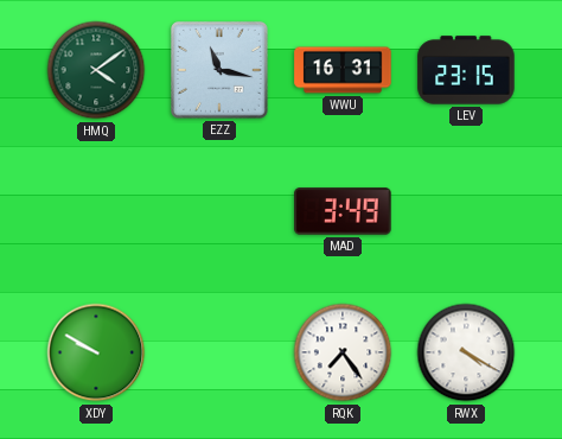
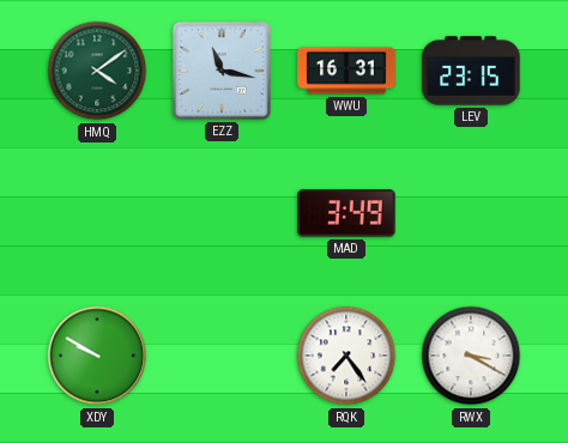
RWX: 4:20 -> 3:20
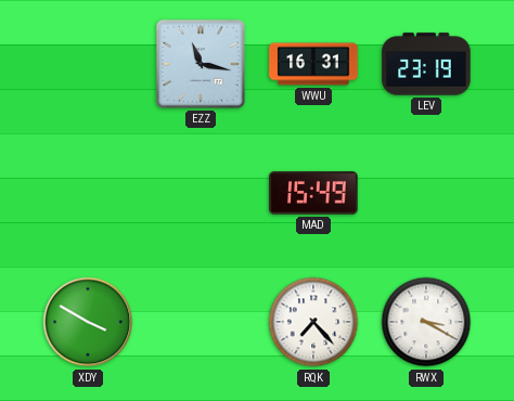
HMQ: 4:09 -> none
LEV: 23:15 -> 23:19
MAD: 3:49 -> 15:49
XDY: 9:50 -> 3:50
RQK: 7:24 -> 7:23
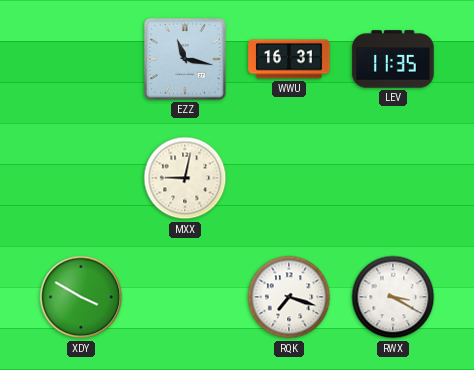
LEV: 23:19 -> 11:35
MXX: none -> 9:02
MAD: 15:49 -> none
RQK: 7:23 -> 7:18
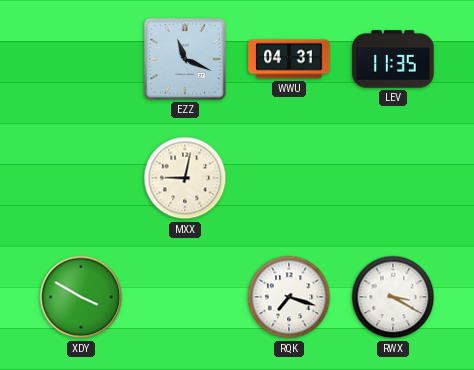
EZZ: 11:17 -> 11:19
WWU: 16:31 -> 04:31
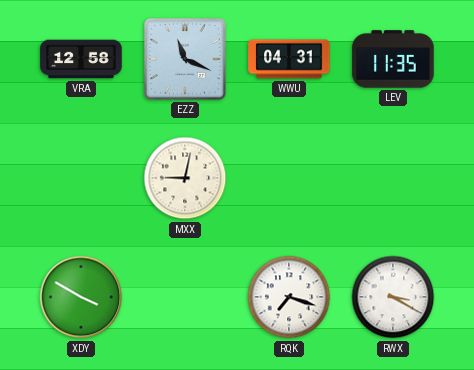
VRA: none -> 12:58
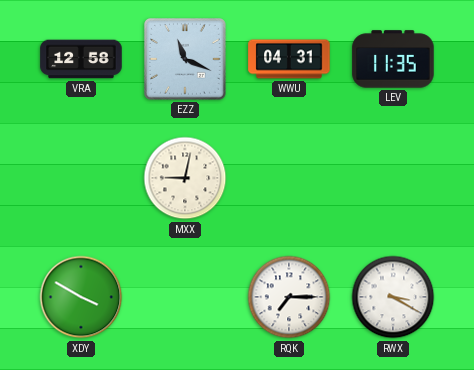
RQK: 7:18 -> 7:15
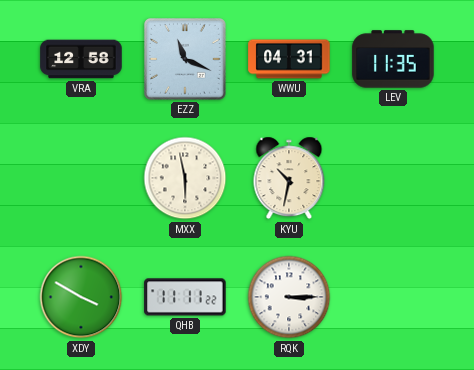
MXX: 9:02 -> 5:58
KYU: none -> 10:32
QHB: none -> 11:11
RQK: 7:15 -> 3:15
RWX: 3:20 -> none
